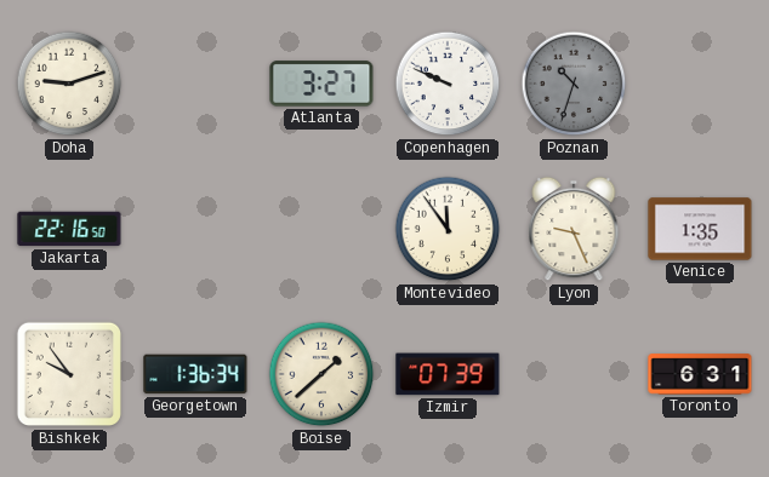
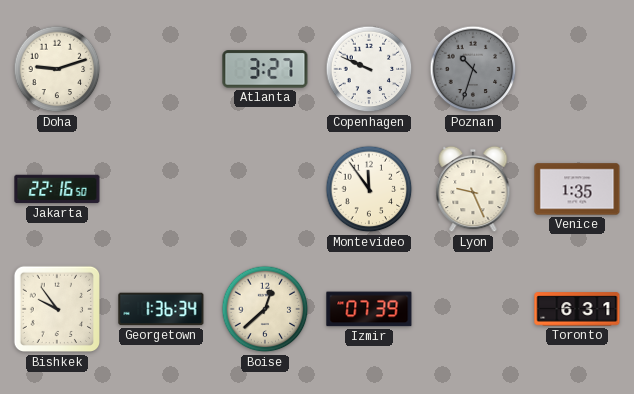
Boise: 1:38 -> 12:38
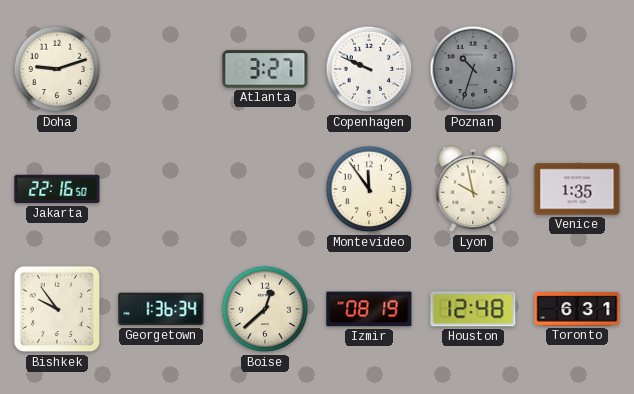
Lyon: 9:26 -> 9:58
Izmir: 07:39 -> 08:19
Houston: none -> 12:48
